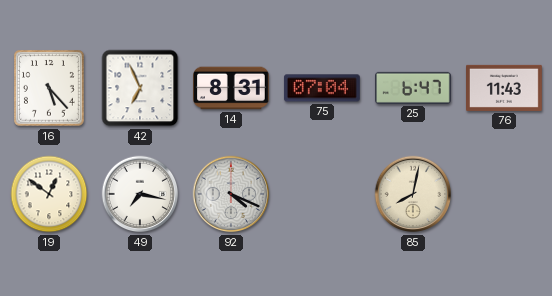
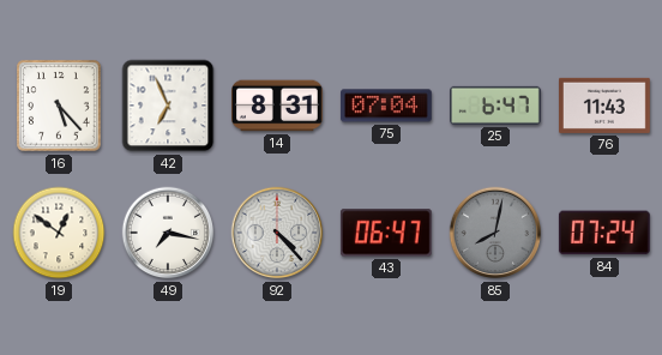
92: 4:19 -> 4:23
43: none -> 06:47
85 dial: cream -> grey
84: none -> 07:24
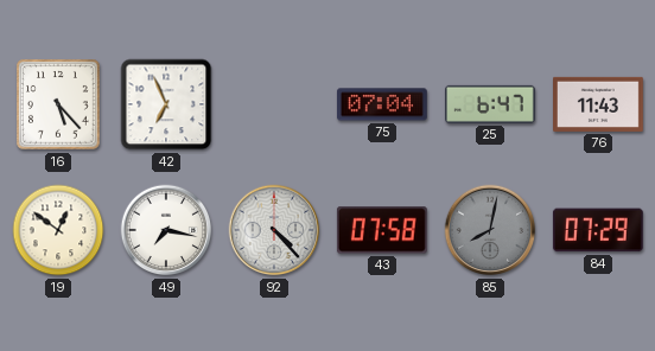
14: 8:31 -> none
43: 06:47 -> 07:58
84: 07:24 -> 07:29
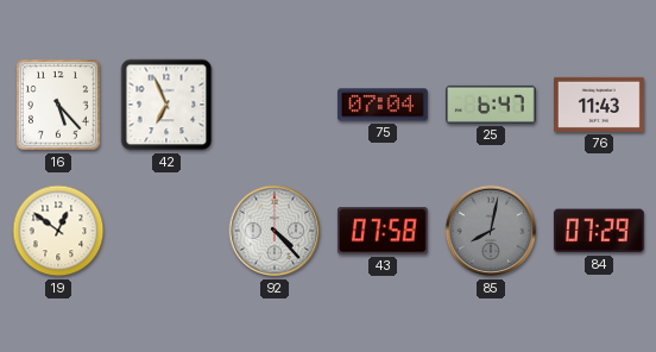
49: 7:17 -> none
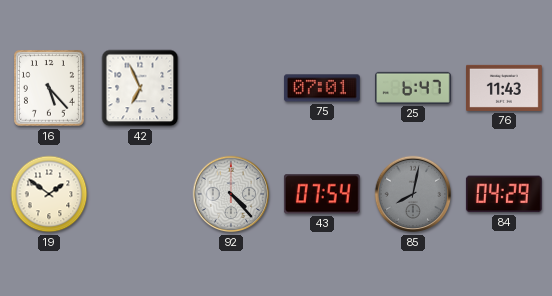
75: 07:04 -> 07:01
19: 12:51 -> 1:51
43: 07:58 -> 07:54
84: 07:29 -> 04:29
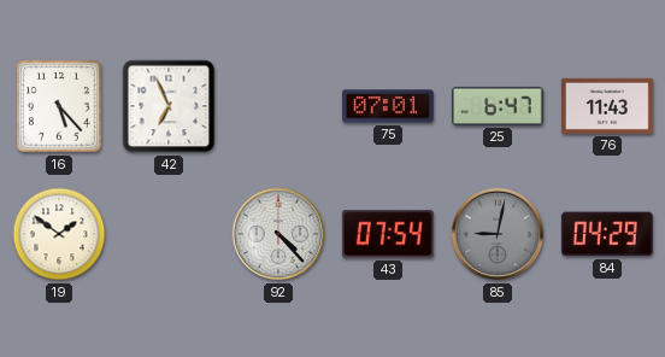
85: 8:02 -> 9:02
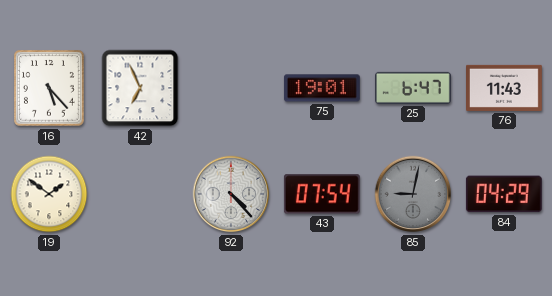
75: 07:01 -> 19:01
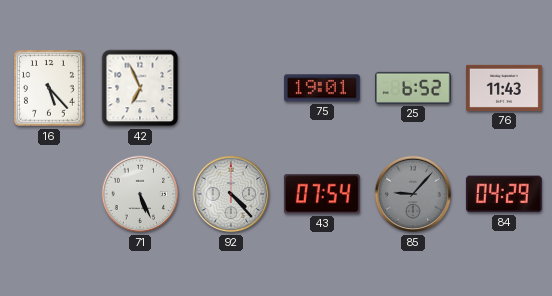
25: 6:47 -> 6:52
19: 1:51 -> none
71: none -> 5:26
85: 9:02 -> 9:07
